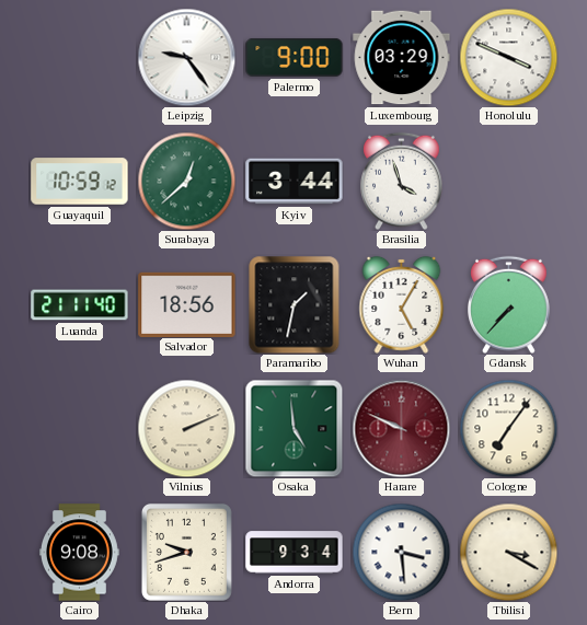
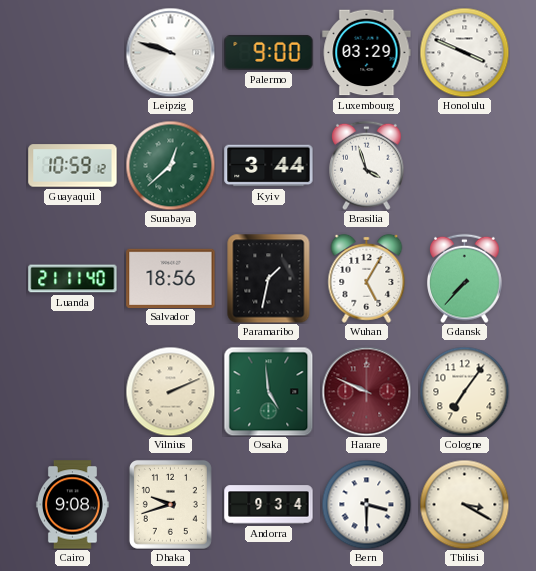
Leipzig: 9:24 -> 9:48
Bern: 3:29 -> 3:30
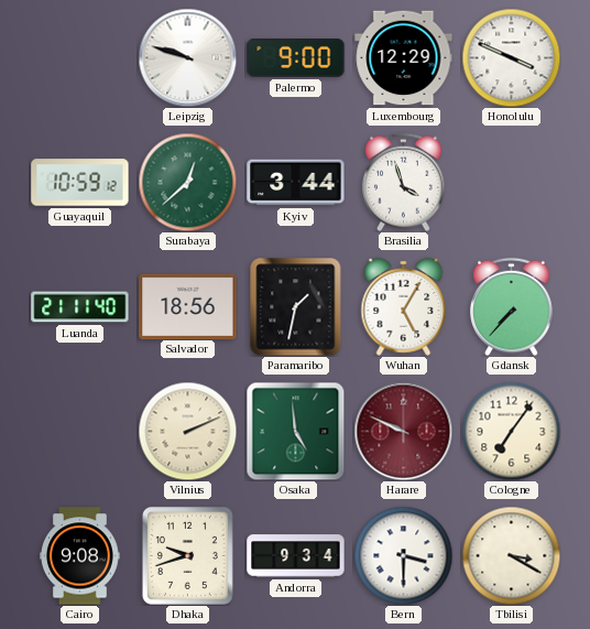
Luxembourg: 03:29 -> 12:29
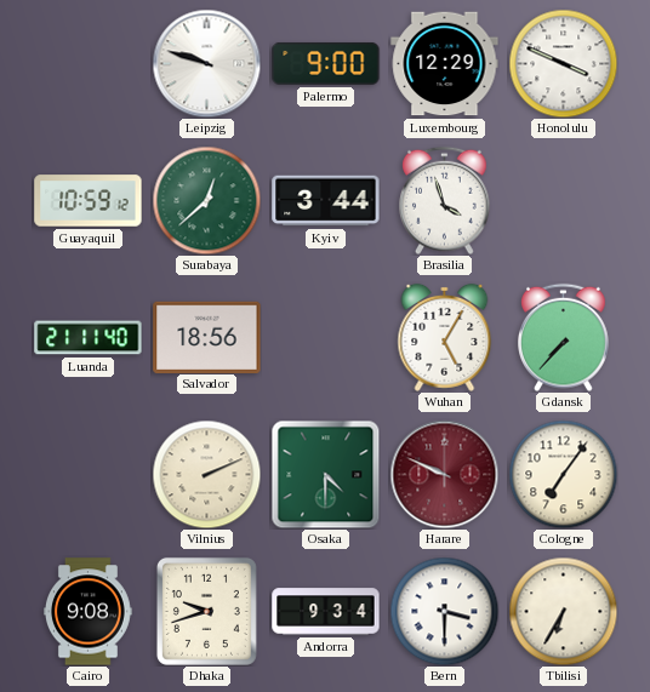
Paramaribo: 1:32 -> none
Osaka: 4:59 -> 4:30
Tbilisi: 3:20 -> 6:35
